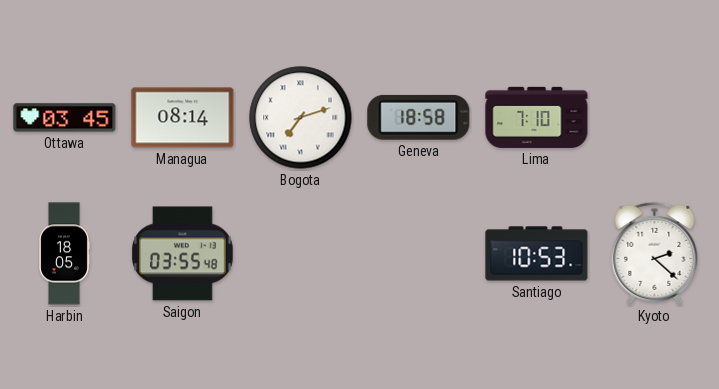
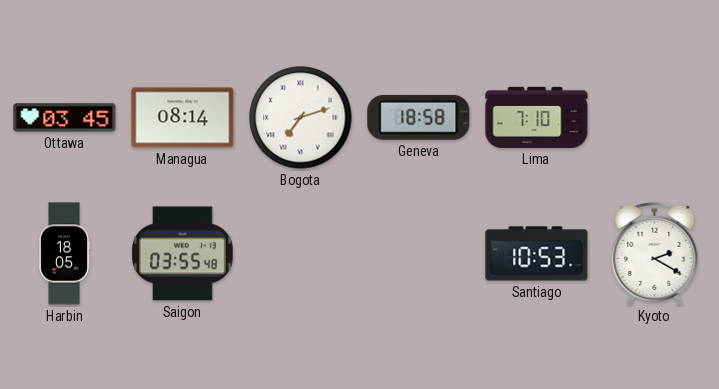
Kyoto: 2:22 -> 2:20
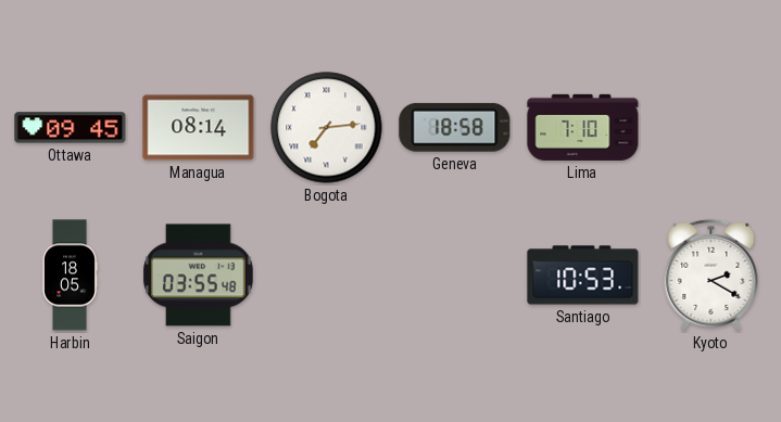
Ottawa: 03:45 -> 09:45
Bogota: 7:12 -> 7:14
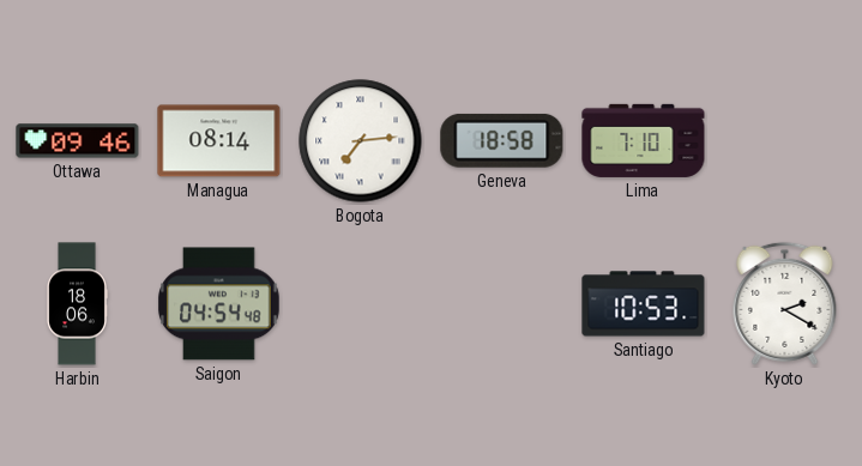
Ottawa: 09:45 -> 09:46
Harbin: 18:05 -> 18:06
Saigon: 03:55 -> 04:54
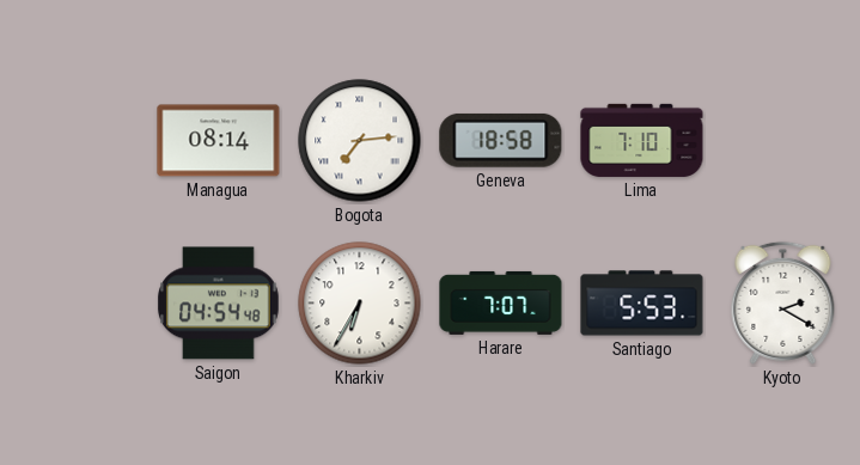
Ottawa: 09:46 -> none
Harbin: 18:06 -> none
Kharkiv: none -> 6:35
Harare: none -> 7:07
Santiago: 10:53 -> 5:53
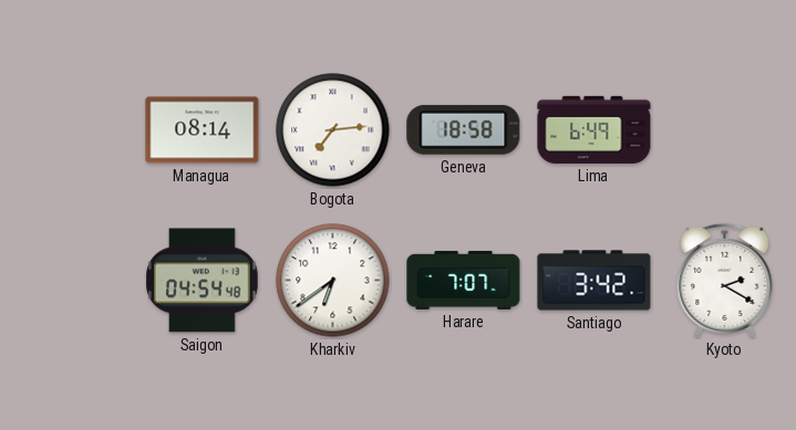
Lima: 7:10 -> 6:49
Kharkiv: 6:35 -> 6:39
Santiago: 5:53 -> 3:42
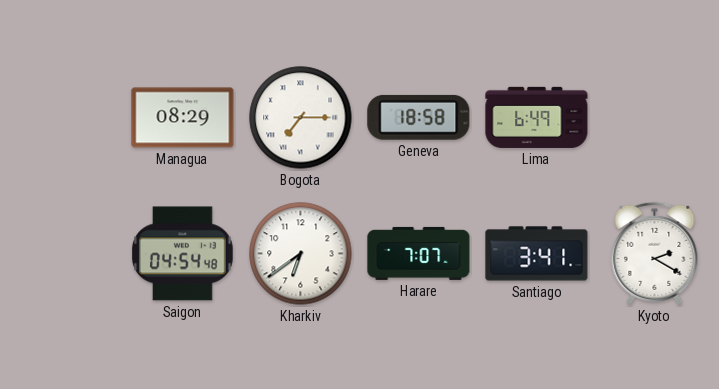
Managua: 08:14 -> 08:29
Bogota: 7:14 -> 7:15
Santiago: 3:42 -> 3:41
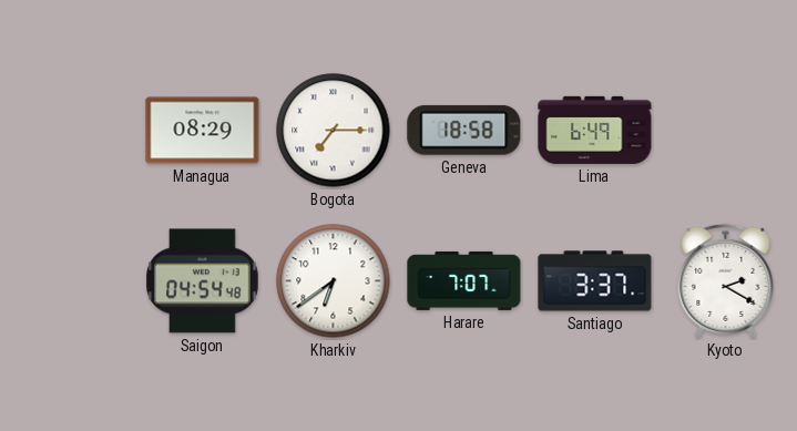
Santiago: 3:41 -> 3:37
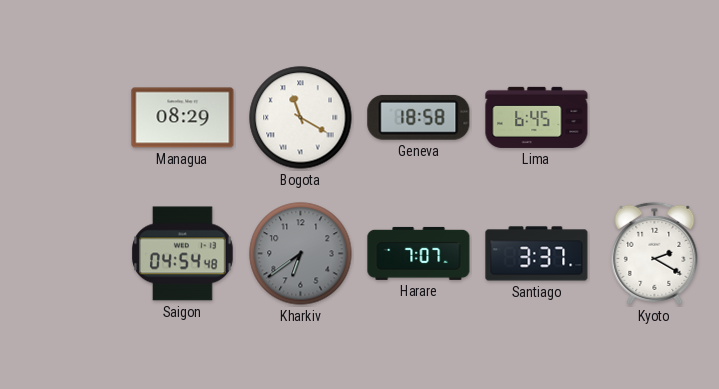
Bogota: 7:15 -> 11:20
Lima: 6:49 -> 6:45
Kharkiv dial: white -> grey
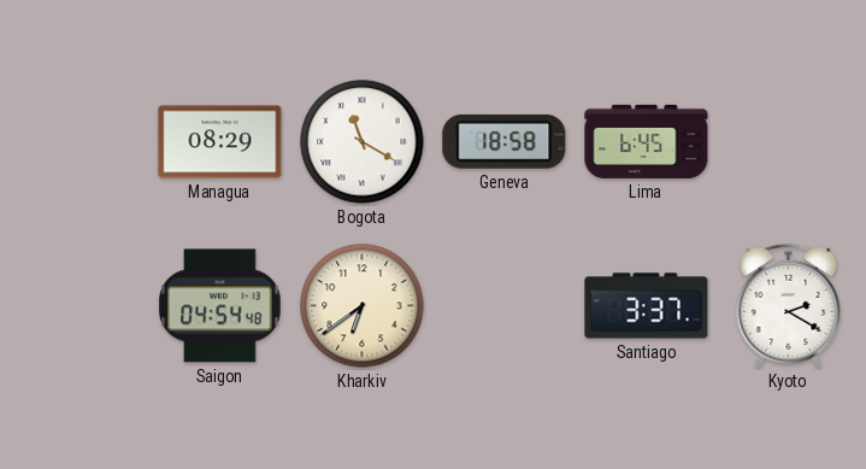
Kharkiv dial: grey -> cream
Harare: 7:07 -> none
